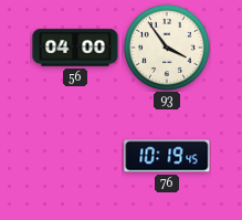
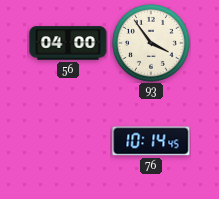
76: 10:19 -> 10:14
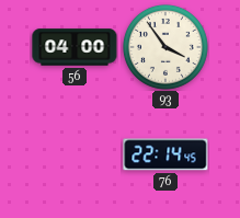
76: 10:14 -> 22:14
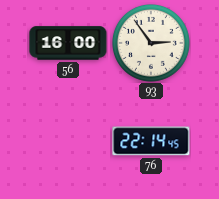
56: 04:00 -> 16:00
93: 3:54 -> 2:54
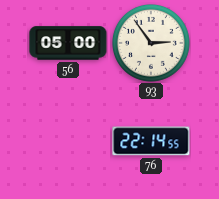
56: 16:00 -> 05:00
76: 22:14:45 -> 22:14:55
